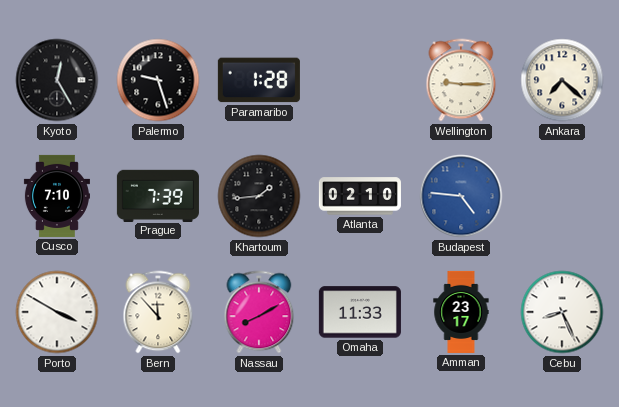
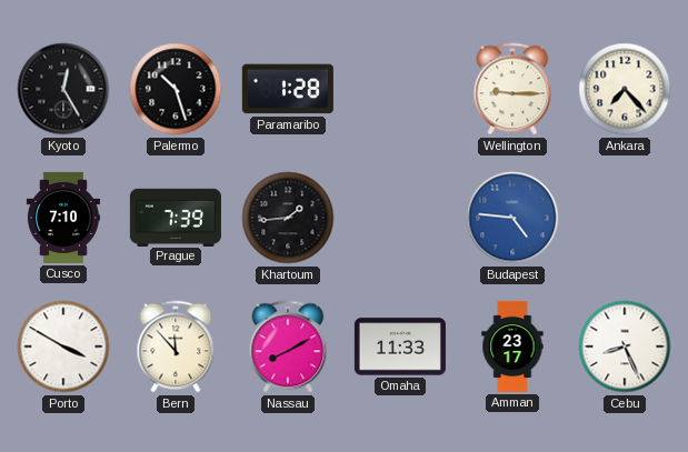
Palermo: 9:27 -> 10:27
Ankara: 7:22 -> 7:23
Atlanta: 02:10 -> none
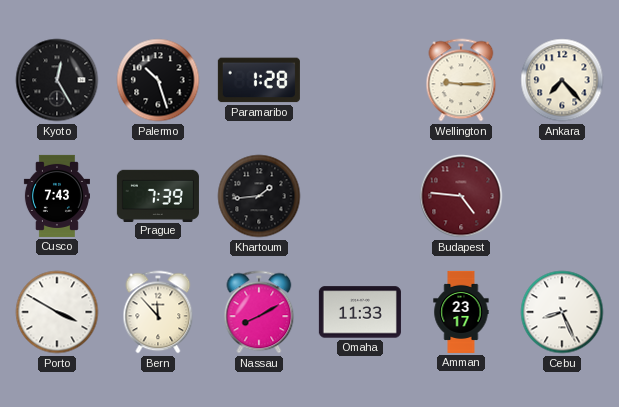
Cusco: 7:10 -> 7:43
Budapest dial: blue -> burgundy
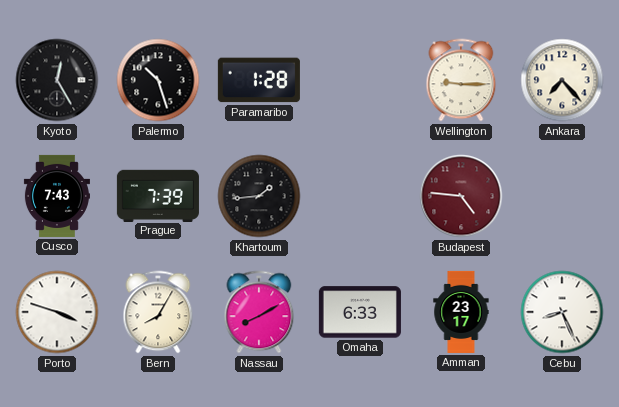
Porto: 3:50 -> 3:48
Bern: 11:53 -> 8:05
Omaha: 11:33 -> 6:33
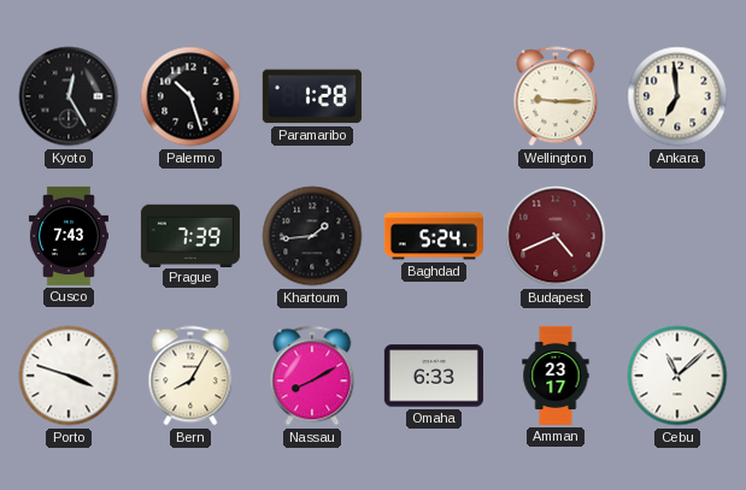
Ankara: 7:23 -> 6:59
Baghdad: none -> 5:24
Budapest: 4:46 -> 4:41
Cebu: 8:26 -> 11:08
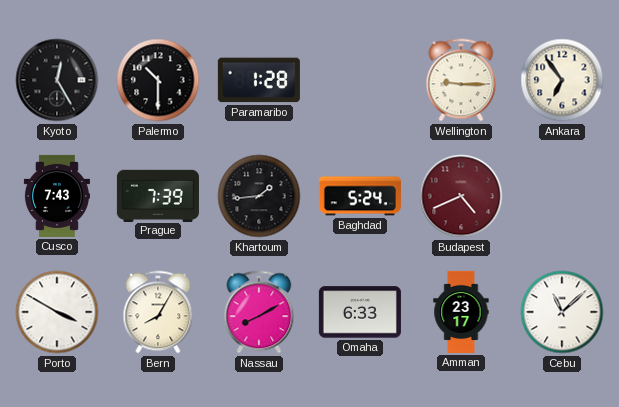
Palermo: 10:27 -> 10:30
Ankara: 6:59 -> 6:54
Porto: 3:48 -> 3:50
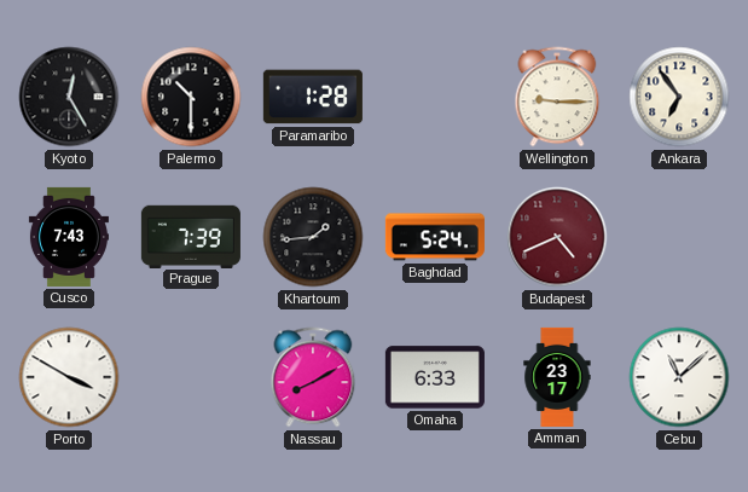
Bern: 8:05 -> none
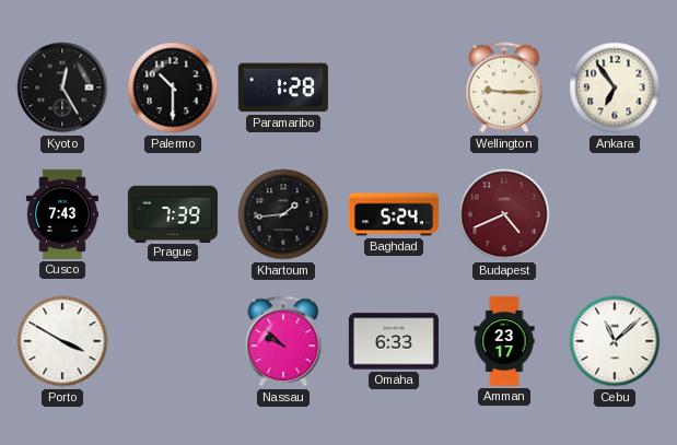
Nassau: 8:10 -> 9:52
